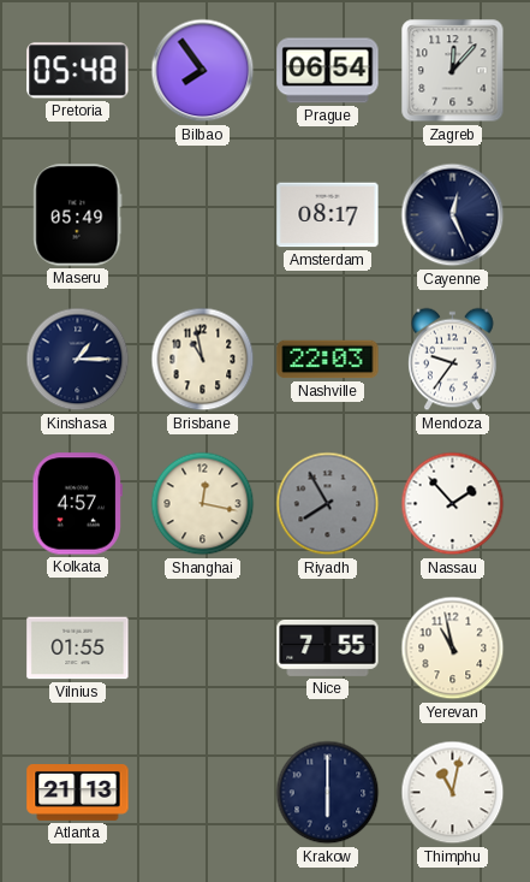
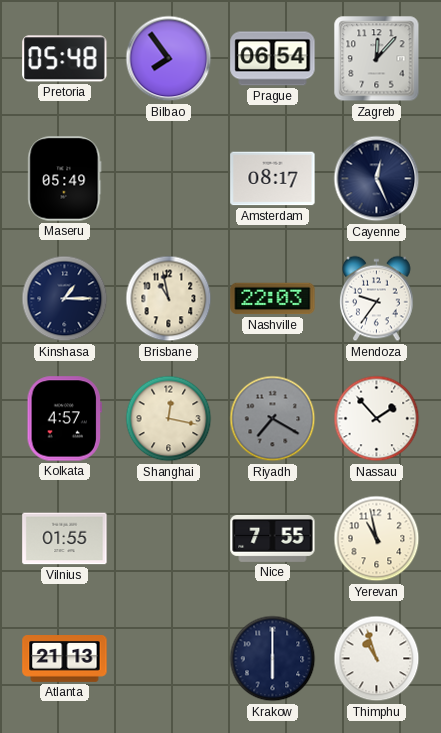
Riyadh: 7:55 -> 7:20
Thimphu: 11:02 -> 10:57
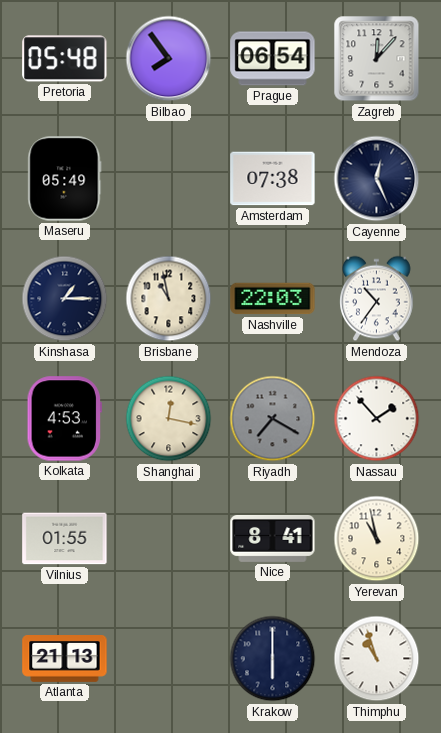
Amsterdam: 08:17 -> 07:38
Mendoza: 9:36 -> 10:36
Kolkata: 4:57 -> 4:53
Nice: 7:55 -> 8:41
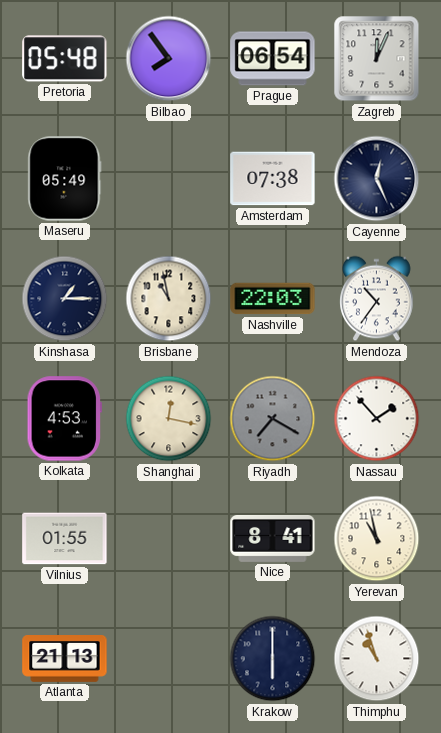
Zagreb: 12:07 -> 12:04
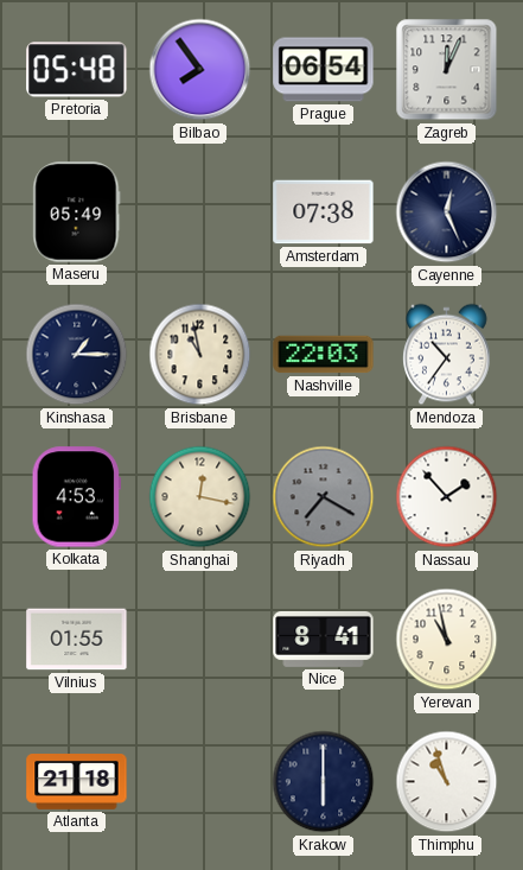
Atlanta: 21:13 -> 21:18
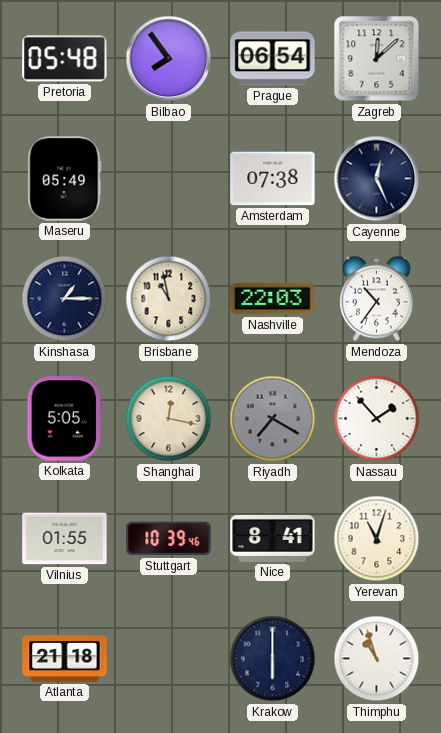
Zagreb: 12:04 -> 12:08
Kolkata: 4:53 -> 5:05
Stuttgart: none -> 10:39
Yerevan: 10:58 -> 11:03
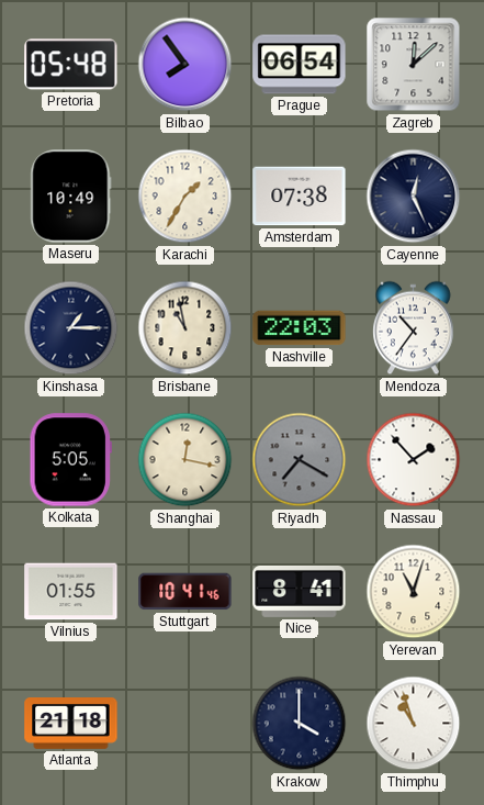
Maseru: 05:49 -> 10:49
Karachi: none -> 1:35
Stuttgart: 10:39 -> 10:41
Krakow: 6:00 -> 4:00
